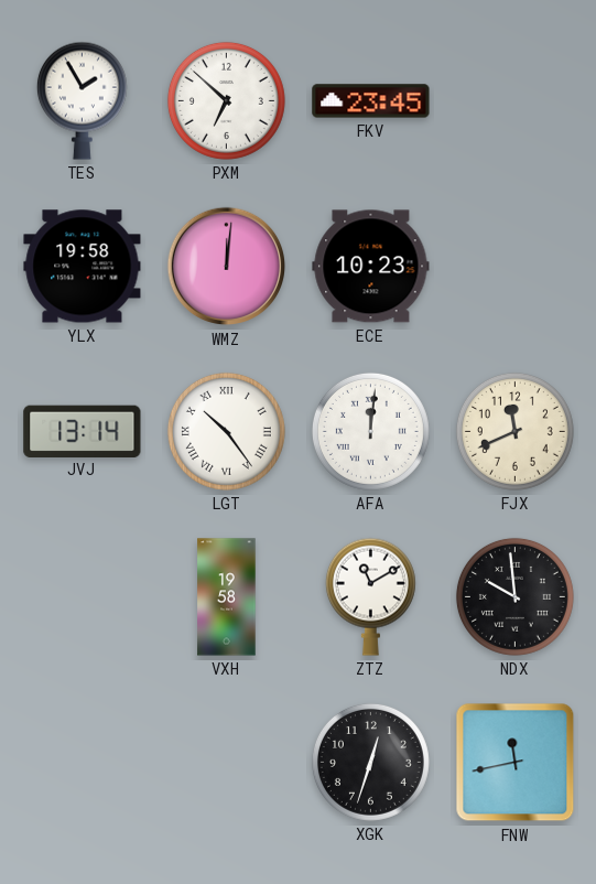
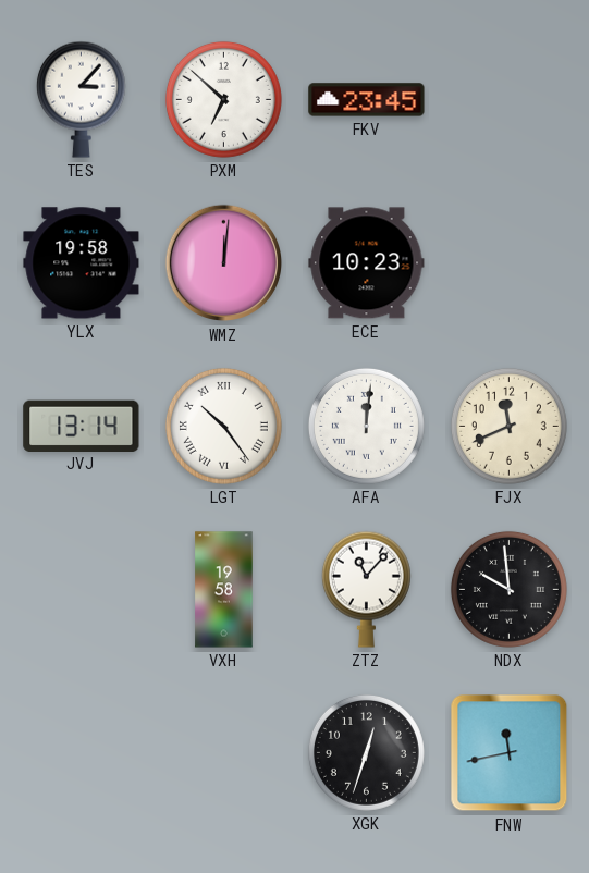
TES: 1:55 -> 3:07
ZTZ: 11:10 -> 11:07
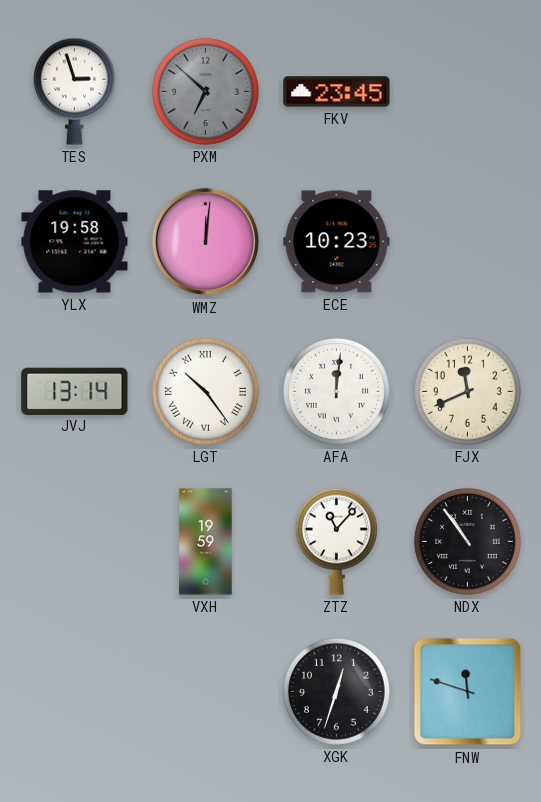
TES: 3:07 -> 2:57
PXM dial: white -> grey
VXH: 19:58 -> 19:59
NDX: 9:59 -> 10:54
FNW: 11:43 -> 11:48
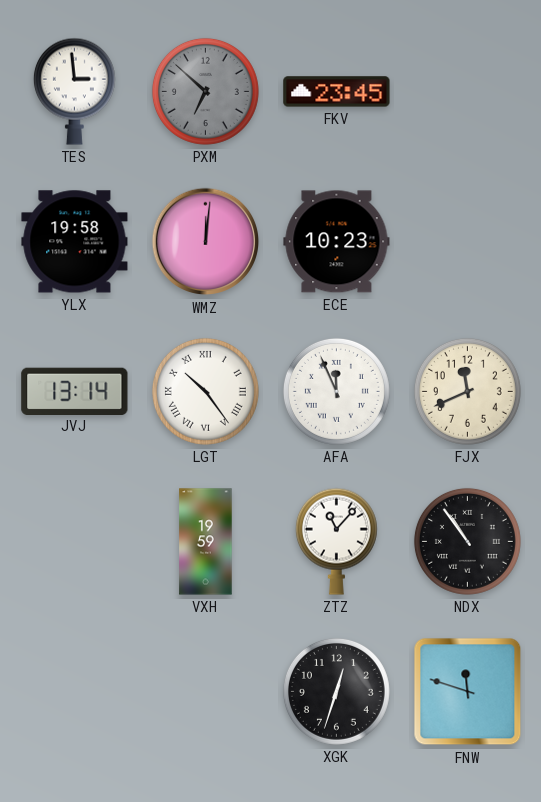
TES: 2:57 -> 2:59
AFA: 12:01 -> 11:56
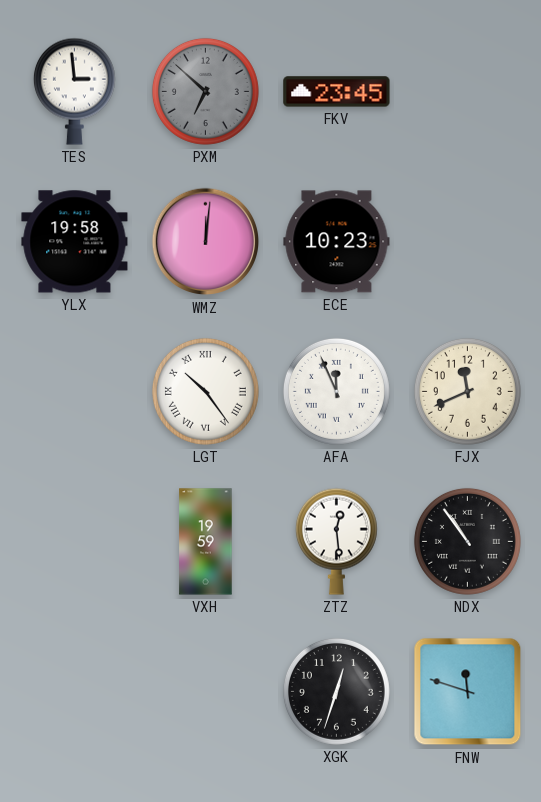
JVJ: 13:14 -> none
ZTZ: 11:07 -> 12:29
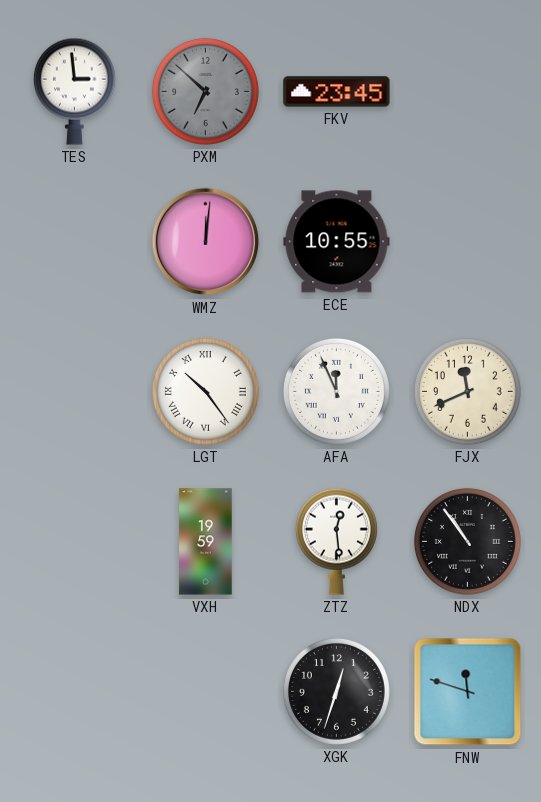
YLX: 19:58 -> none
ECE: 10:23 -> 10:55
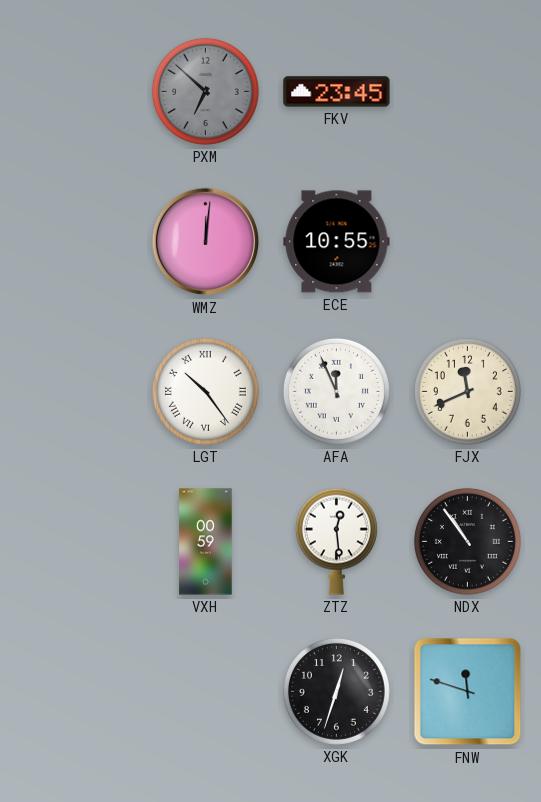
TES: 2:59 -> none
VXH: 19:59 -> 00:59
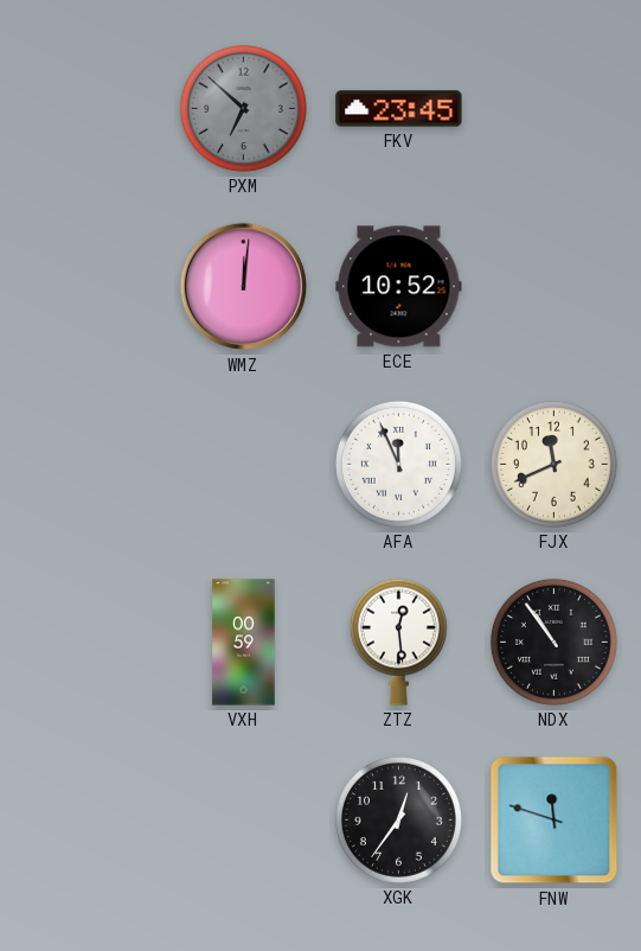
ECE: 10:55 -> 10:52
LGT: 10:24 -> none
XGK: 12:33 -> 12:36
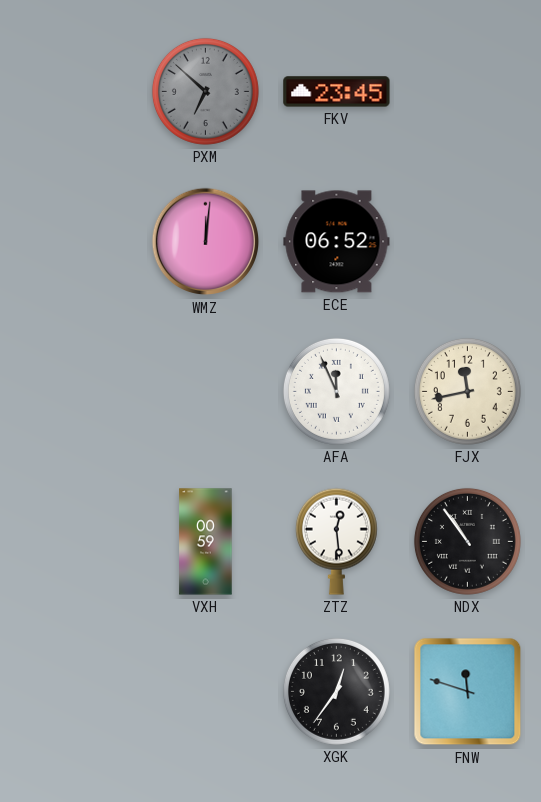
ECE: 10:52 -> 06:52
FJX: 11:41 -> 11:43
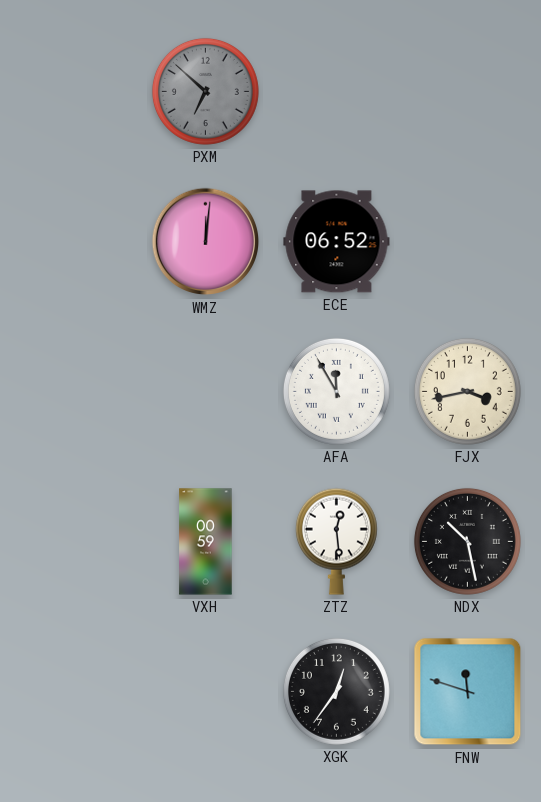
FKV: 23:45 -> none
AFA: 11:56 -> 11:55
FJX: 11:43 -> 3:43
NDX: 10:54 -> 10:28
